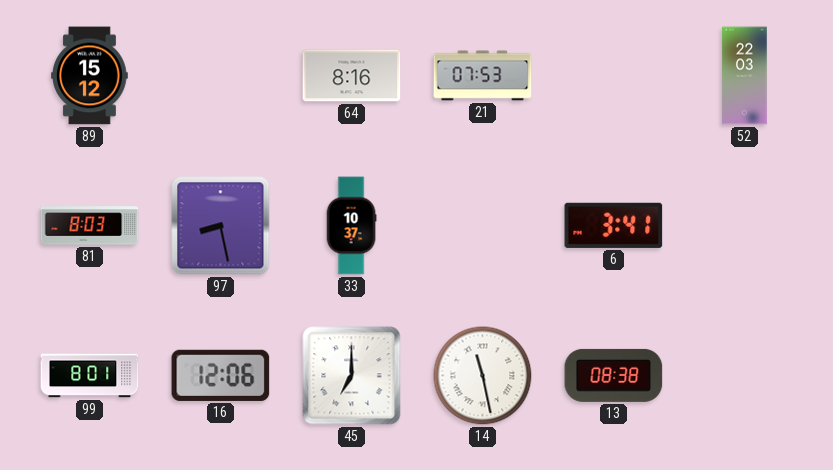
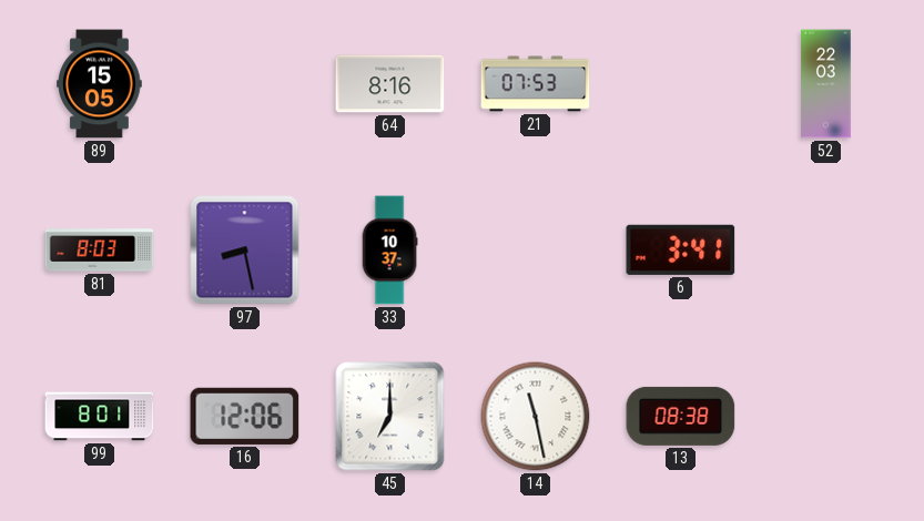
89: 15:12 -> 15:05
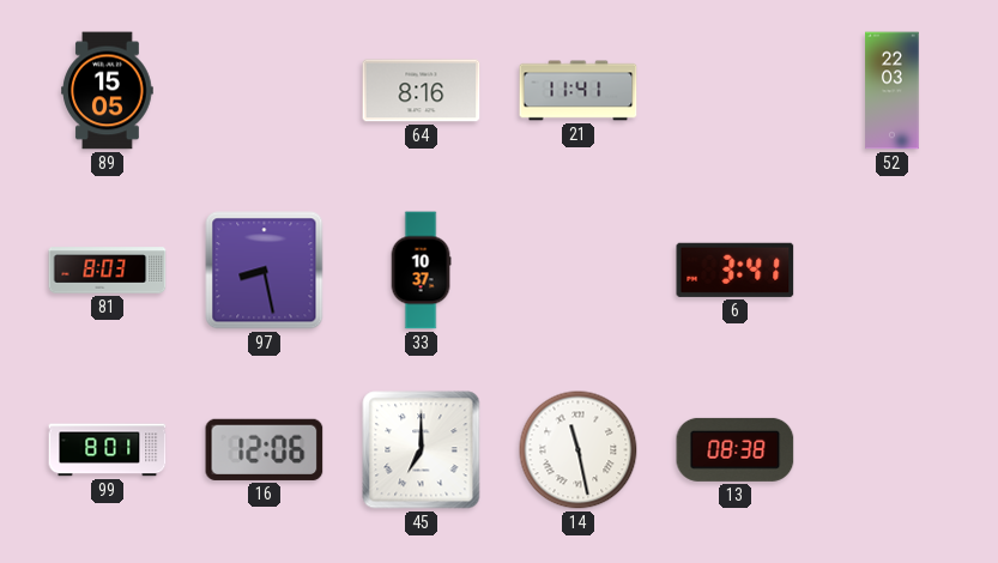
21: 07:53 -> 11:41
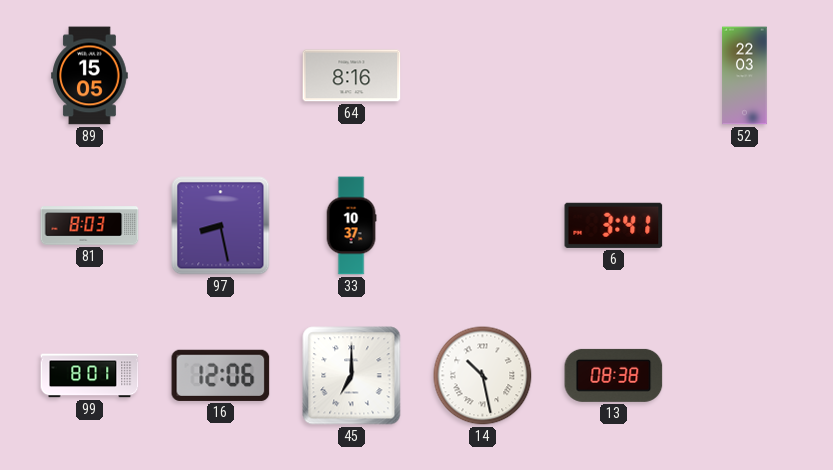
21: 11:41 -> none
14: 11:28 -> 10:28
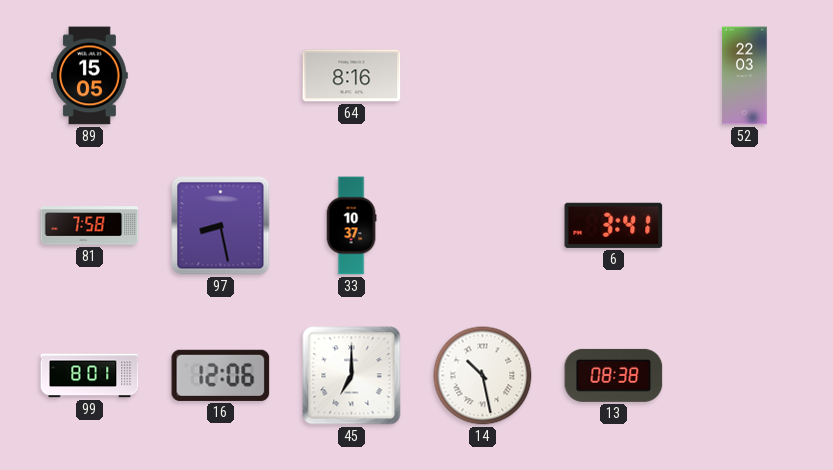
81: 8:03 -> 7:58
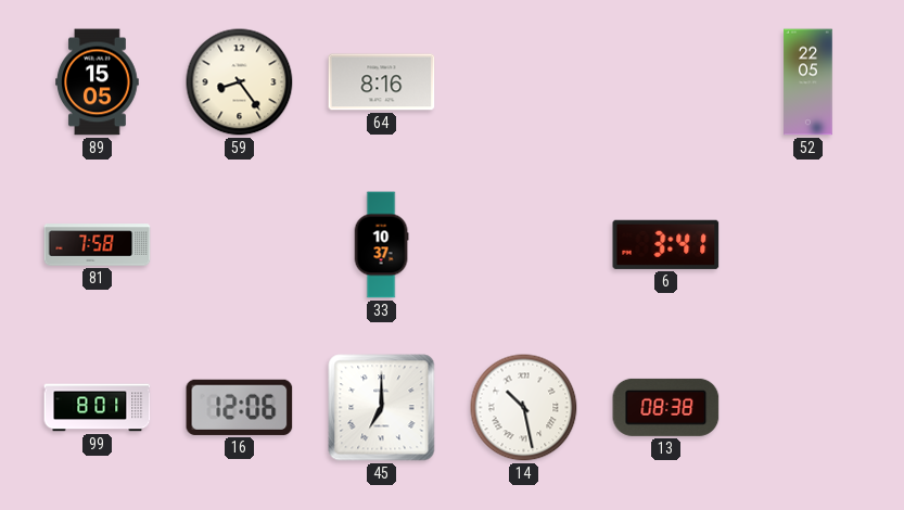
59: none -> 8:24
52: 22:03 -> 22:05
97: 8:28 -> none
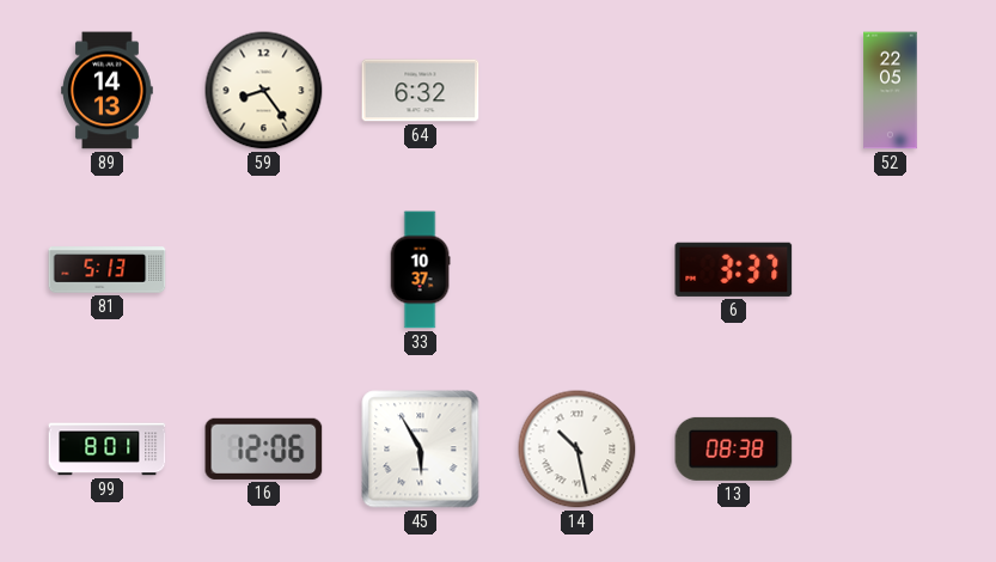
89: 15:05 -> 14:13
64: 8:16 -> 6:32
81: 7:58 -> 5:13
6: 3:41 -> 3:37
45: 7:00 -> 5:55
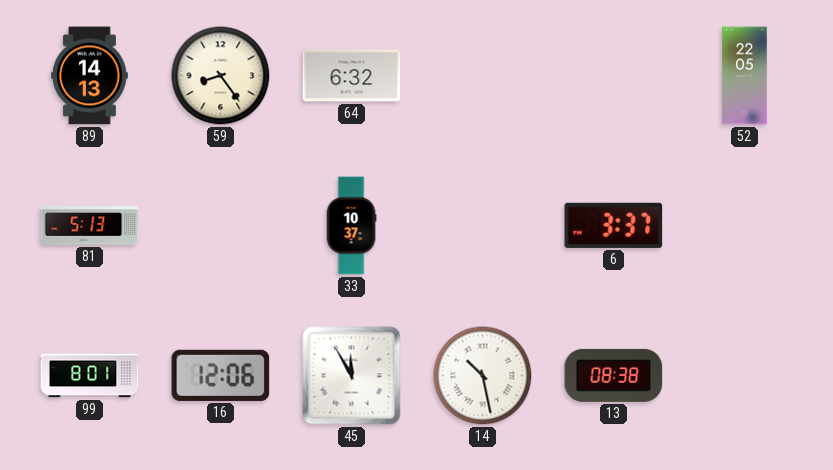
45: 5:55 -> 11:55
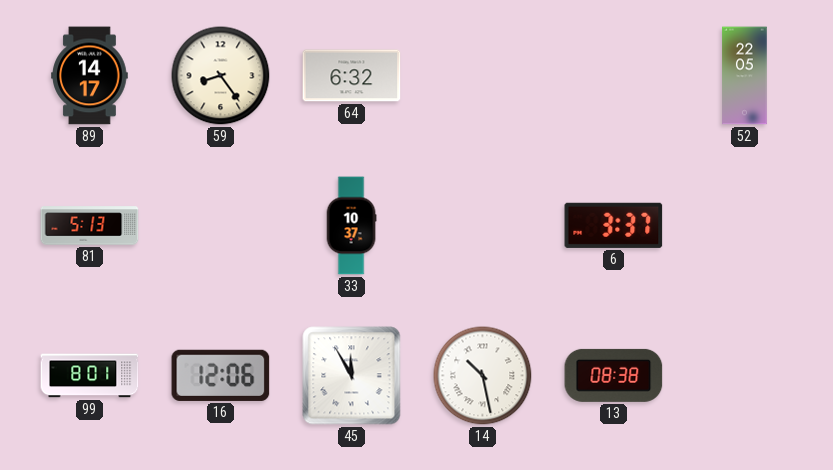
89: 14:13 -> 14:17
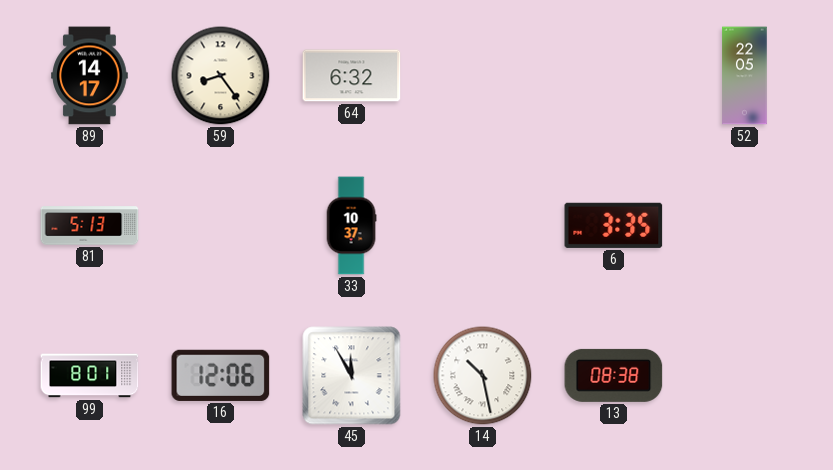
6: 3:37 -> 3:35
